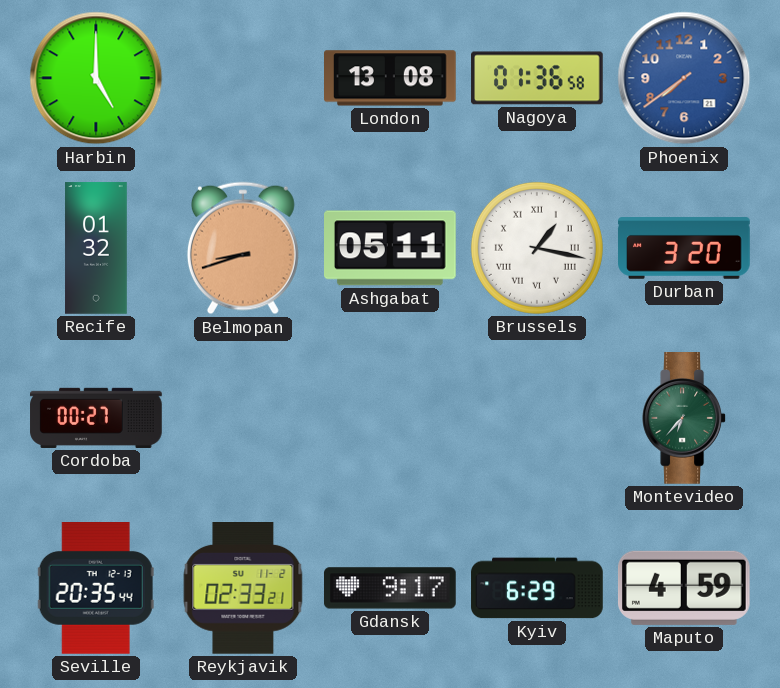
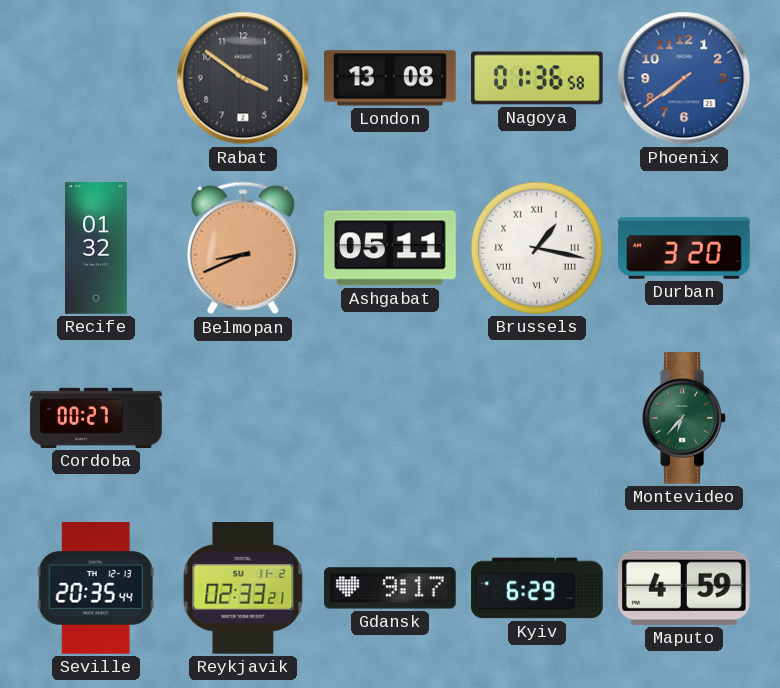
Harbin: 5:00 -> none
Rabat: none -> 3:51
Belmopan: 8:42 -> 8:41
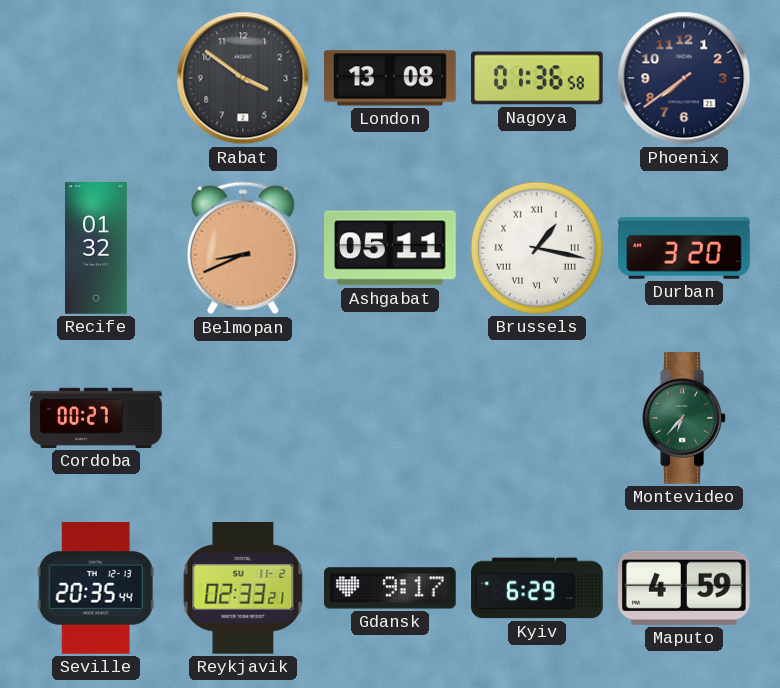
Phoenix dial: blue -> navy
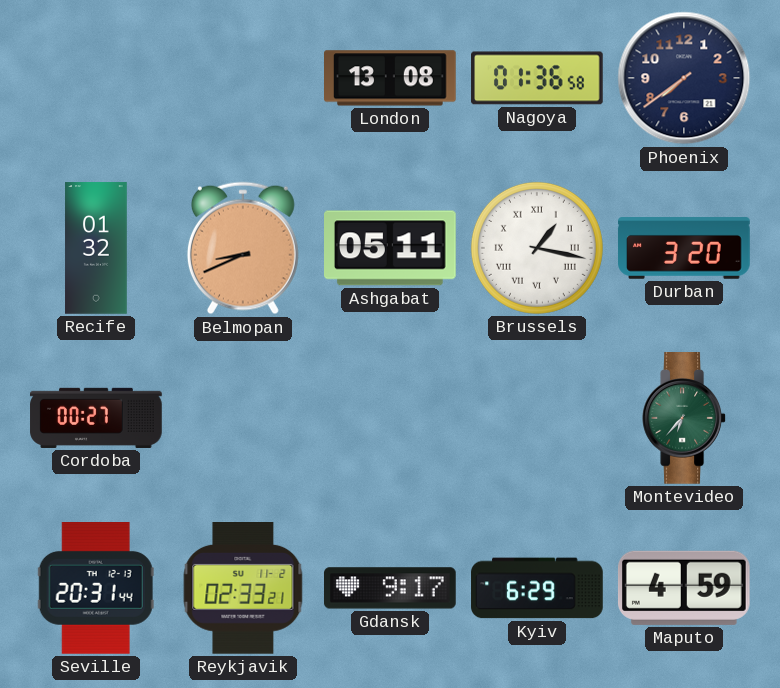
Rabat: 3:51 -> none
Seville: 20:35 -> 20:31
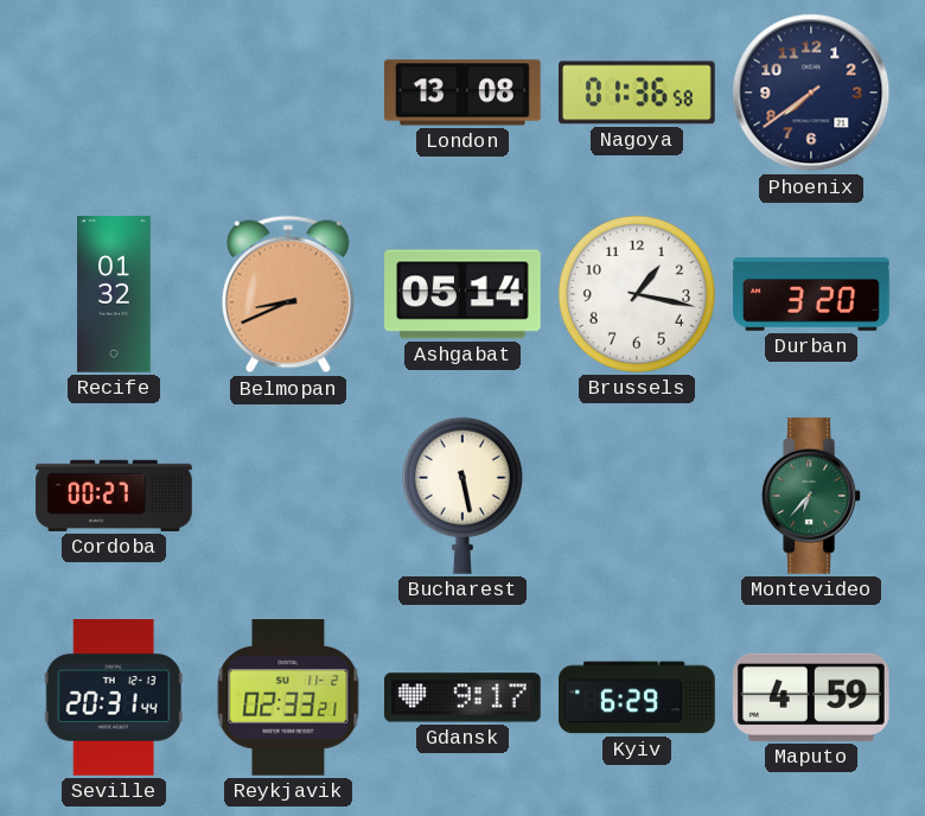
Ashgabat: 05:11 -> 05:14
Brussels numerals: Roman -> Arabic
Bucharest: none -> 5:28
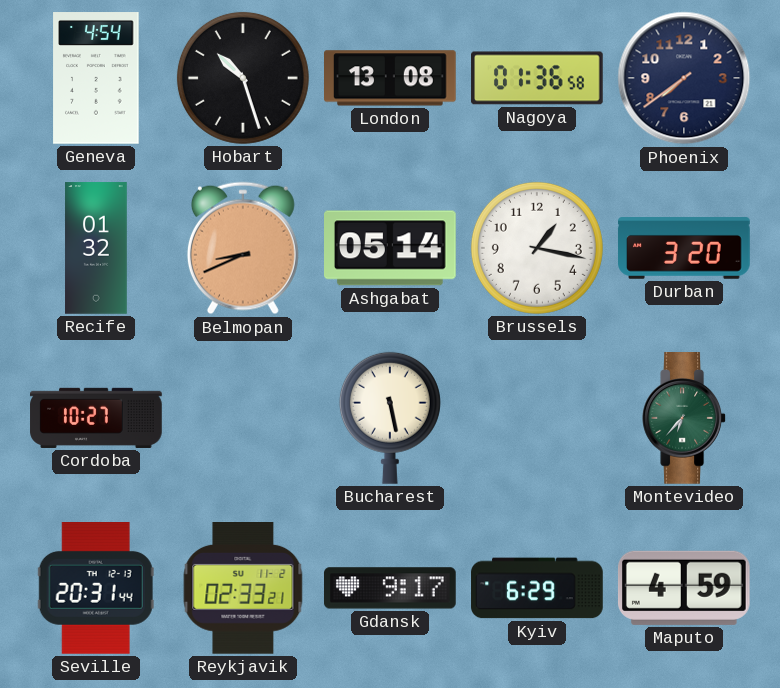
Geneva: none -> 4:54
Hobart: none -> 10:27
Cordoba: 00:27 -> 10:27
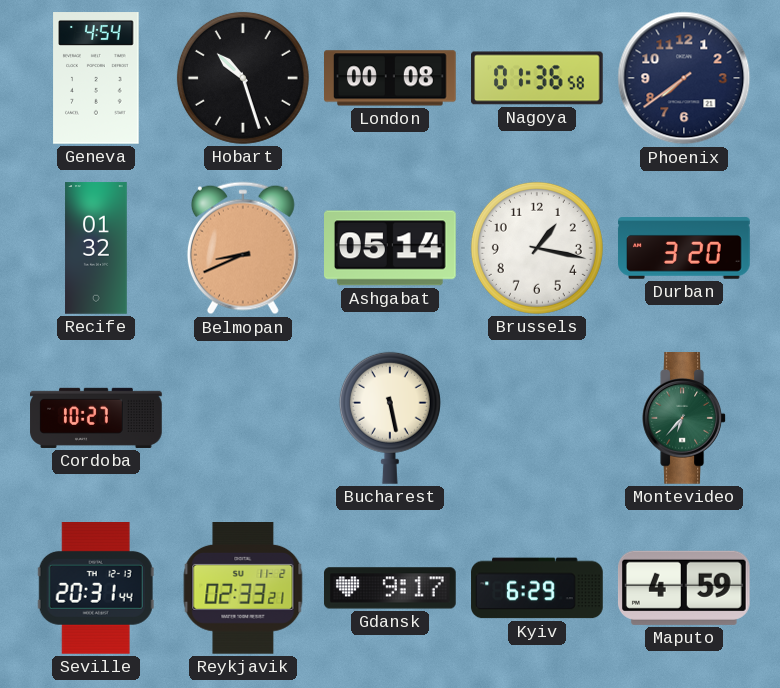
London: 13:08 -> 00:08
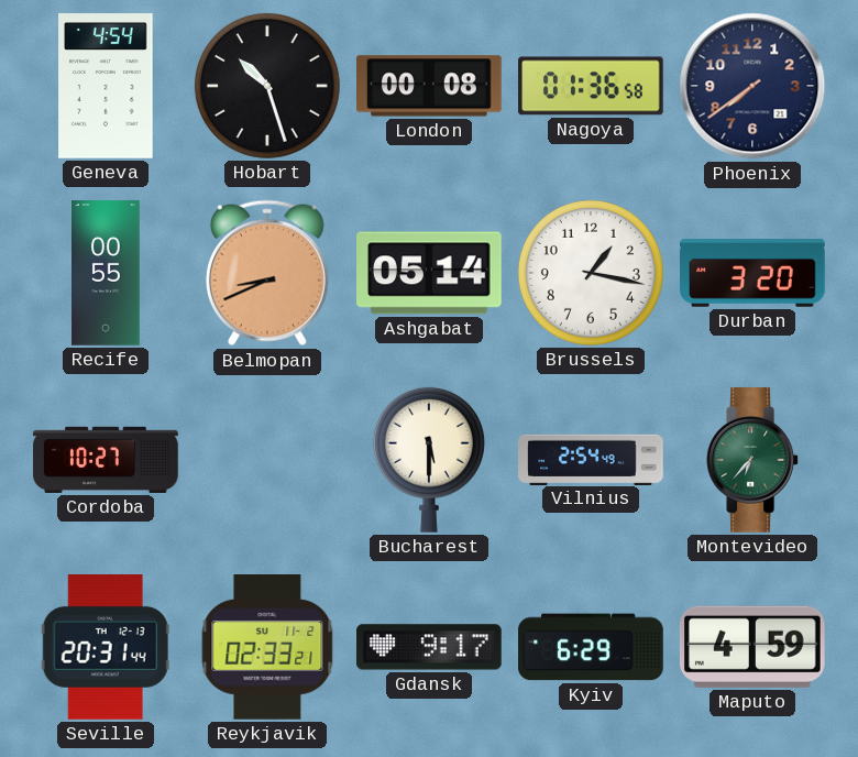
Recife: 01:32 -> 00:55
Bucharest: 5:28 -> 5:30
Vilnius: none -> 2:54
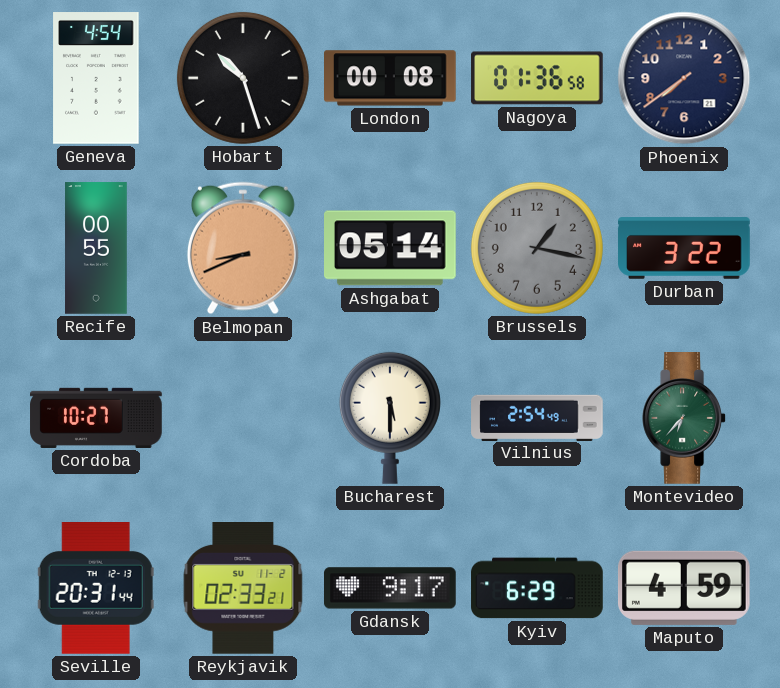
Brussels dial: white -> grey
Durban: 3:20 -> 3:22
